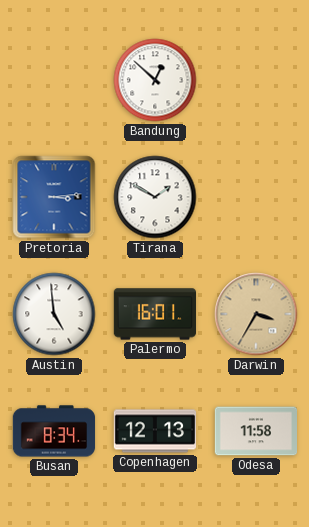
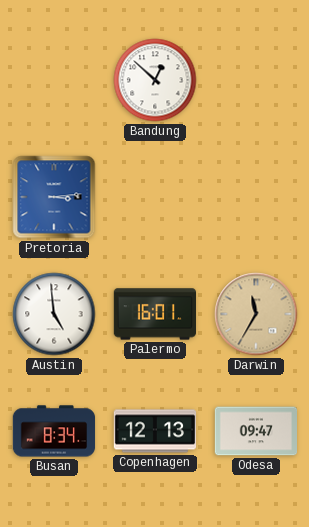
Tirana: 1:50 -> none
Darwin: 3:35 -> 11:35
Odesa: 11:58 -> 09:47
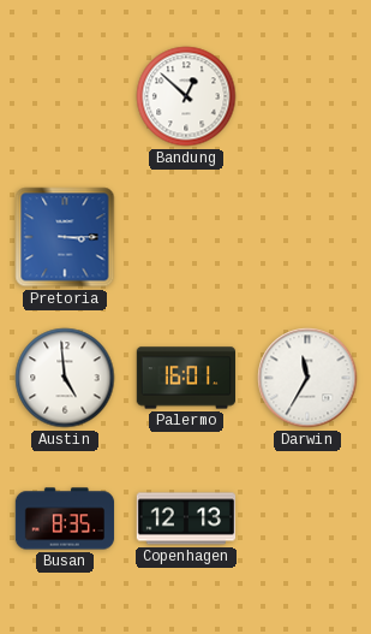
Pretoria: 3:14 -> 3:15
Darwin dial: champagne -> white
Busan: 8:34 -> 8:35
Odesa: 09:47 -> none
